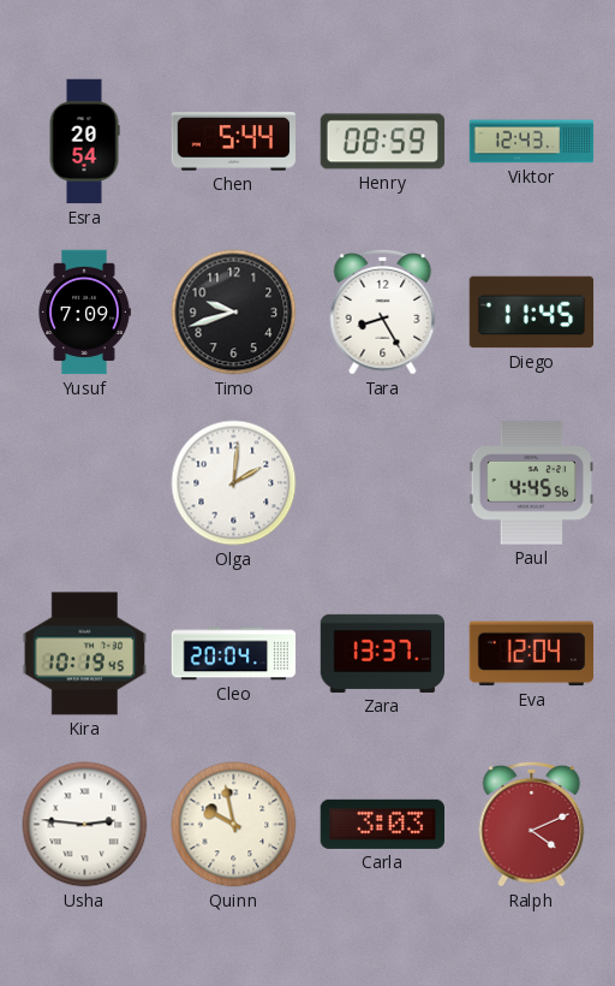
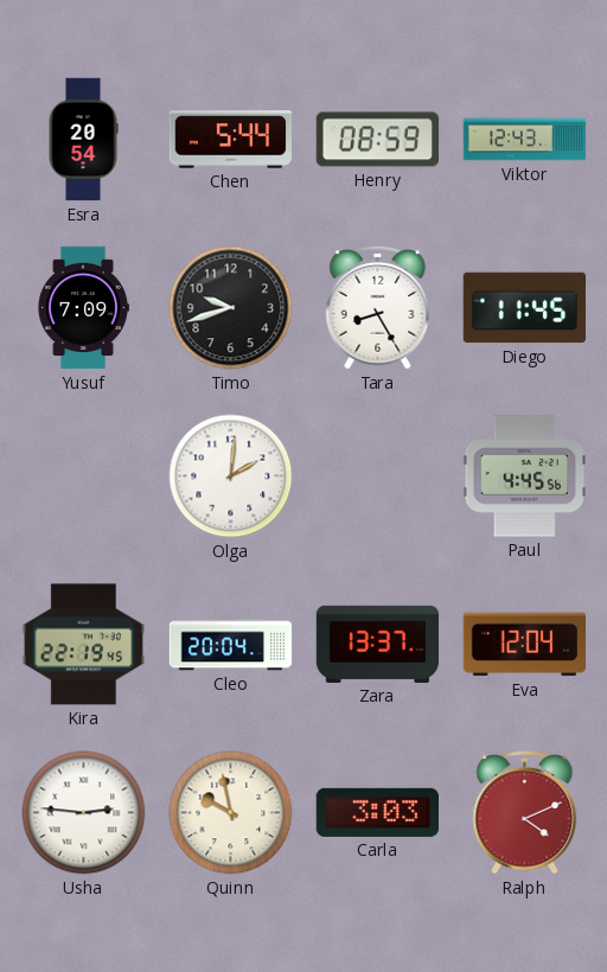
Kira: 10:19 -> 22:19
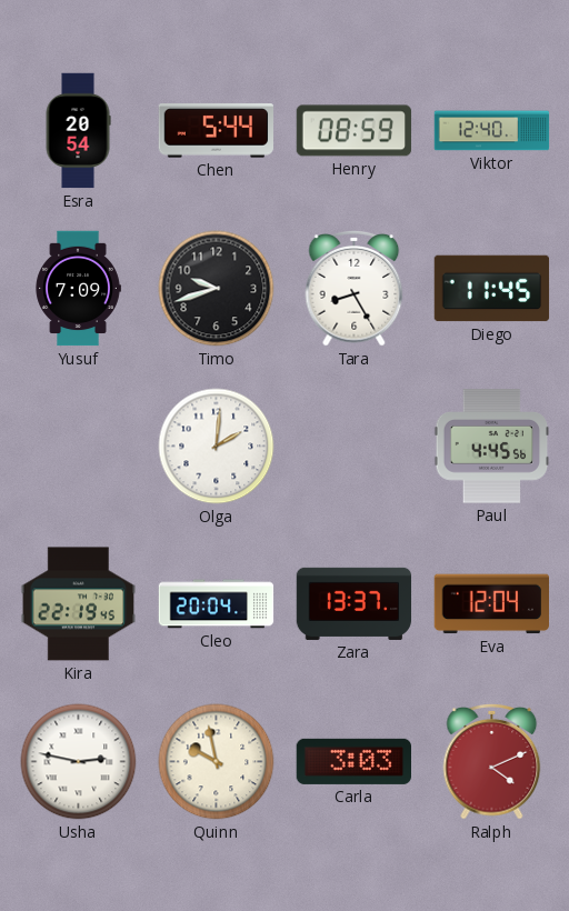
Viktor: 12:43 -> 12:40
Usha: 2:46 -> 2:47
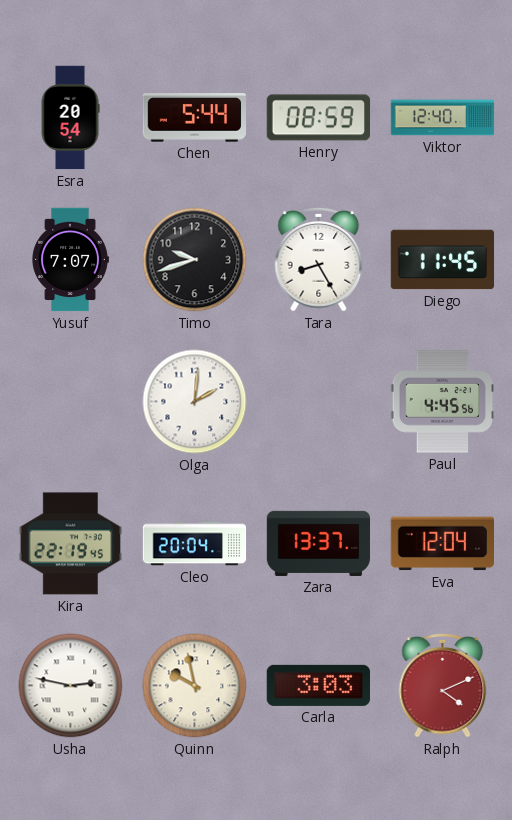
Yusuf: 7:09 -> 7:07
